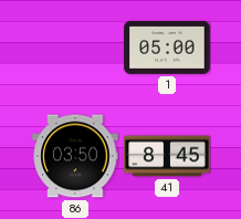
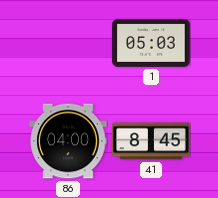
1: 05:00 -> 05:03
86: 03:50 -> 04:00
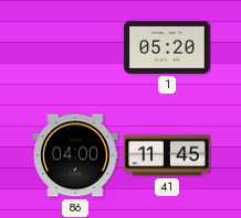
1: 05:03 -> 05:20
41: 8:45 -> 11:45
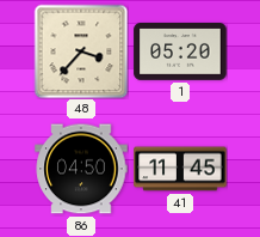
48: none -> 3:37
86: 04:00 -> 04:50
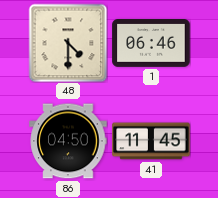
48: 3:37 -> 4:30
1: 05:20 -> 06:46
